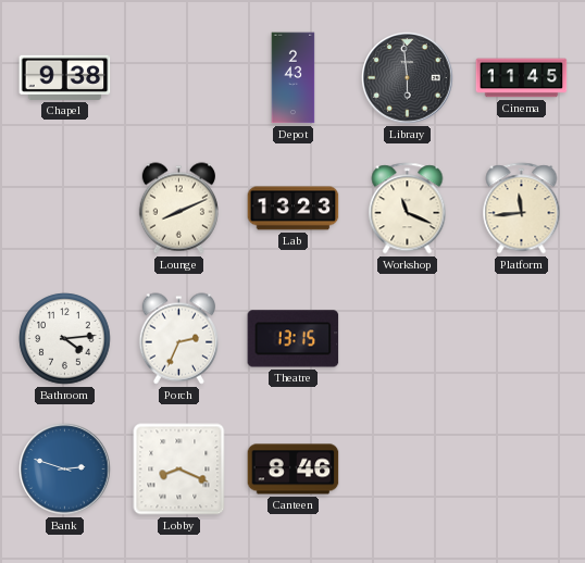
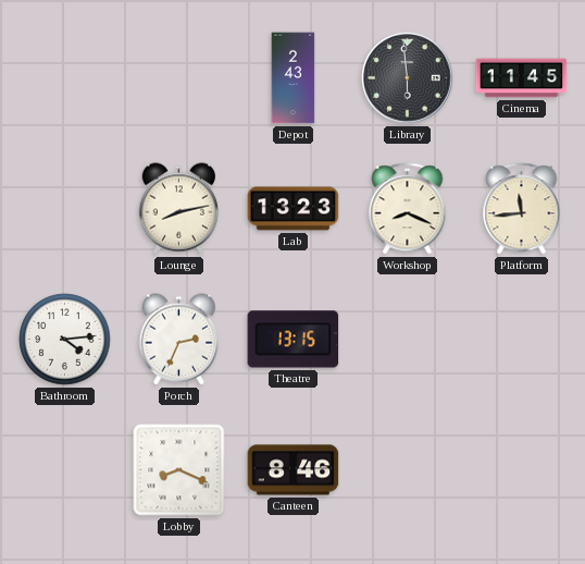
Chapel: 9:38 -> none
Lounge: 8:11 -> 8:13
Workshop: 11:19 -> 8:19
Bank: 2:48 -> none
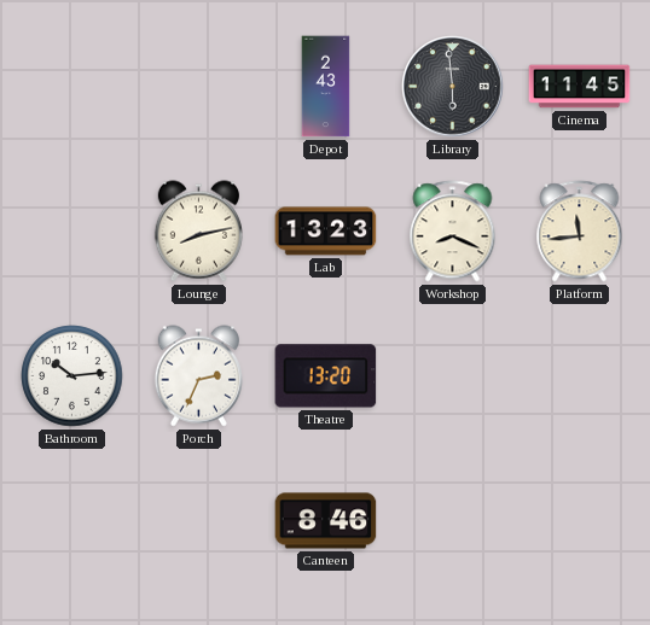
Bathroom: 4:14 -> 10:14
Theatre: 13:15 -> 13:20
Lobby: 8:19 -> none
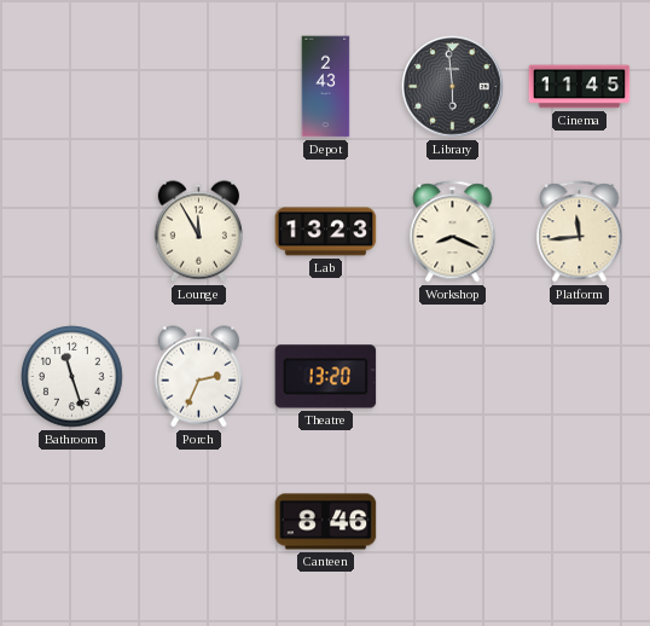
Lounge: 8:13 -> 11:55
Bathroom: 10:14 -> 11:27
